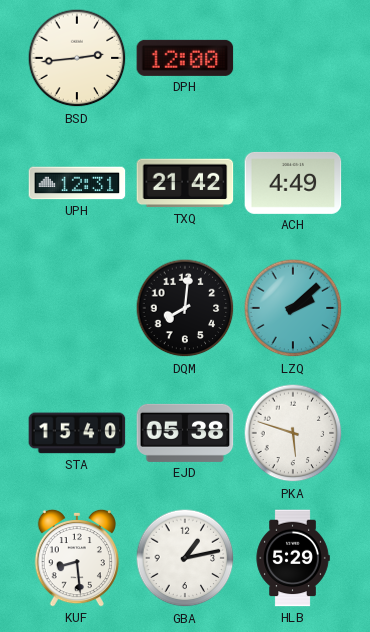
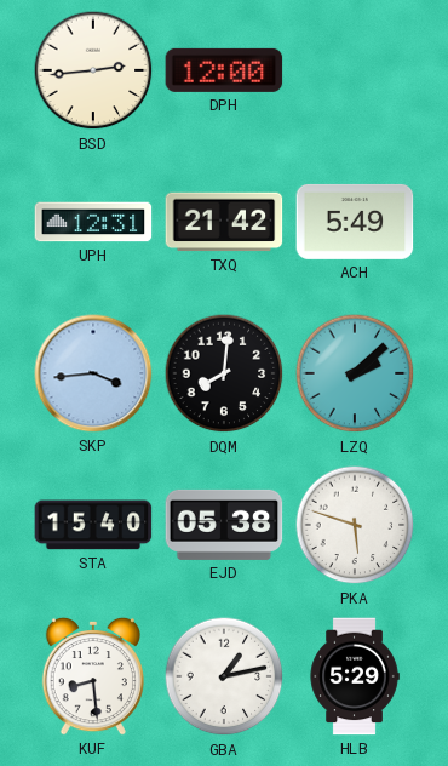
ACH: 4:49 -> 5:49
SKP: none -> 3:44
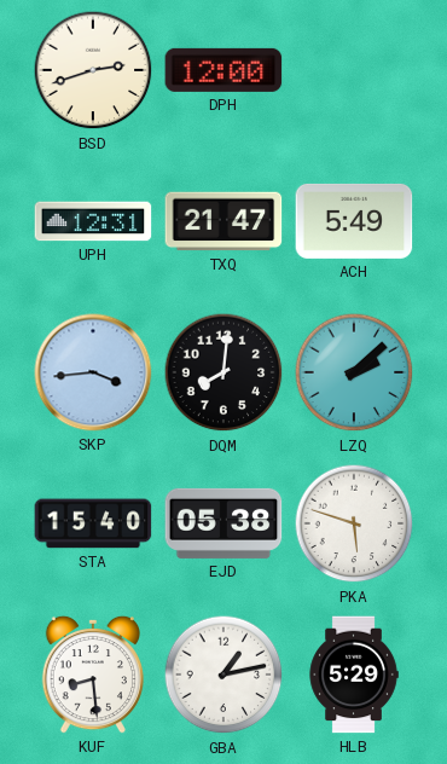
BSD: 2:44 -> 2:42
TXQ: 21:42 -> 21:47
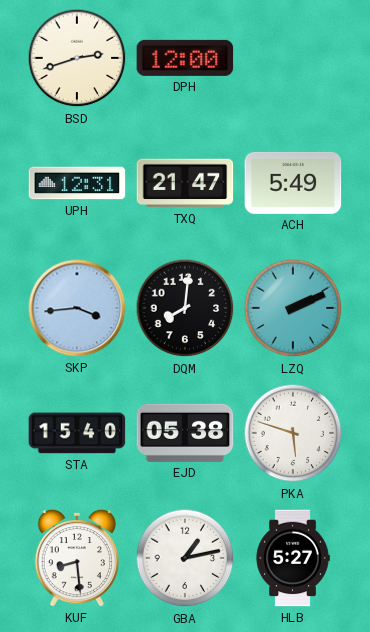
LZQ: 2:08 -> 2:11
HLB: 5:29 -> 5:27
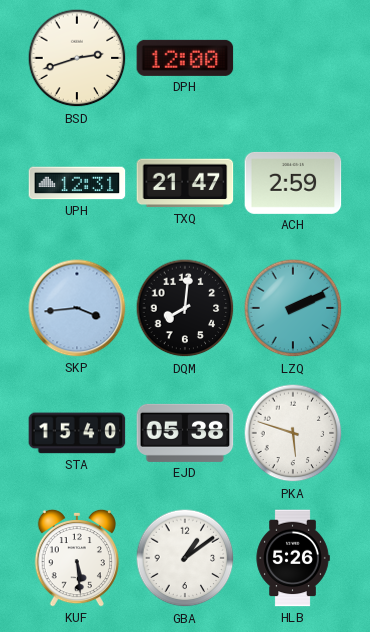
ACH: 5:49 -> 2:59
KUF: 8:29 -> 5:29
GBA: 1:13 -> 1:09
HLB: 5:27 -> 5:26
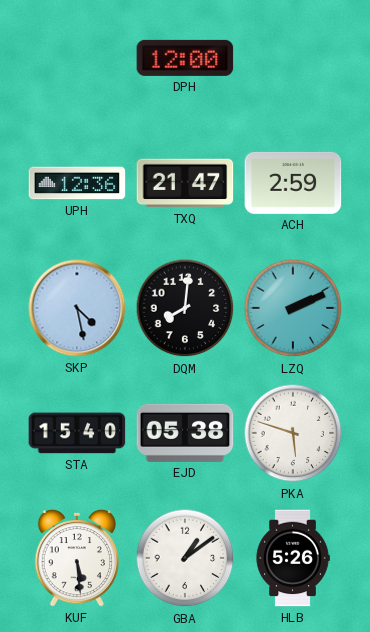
BSD: 2:42 -> none
UPH: 12:31 -> 12:36
SKP: 3:44 -> 4:28
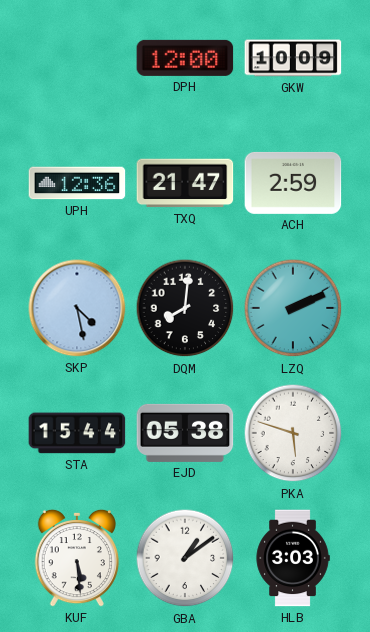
GKW: none -> 10:09
STA: 15:40 -> 15:44
HLB: 5:26 -> 3:03
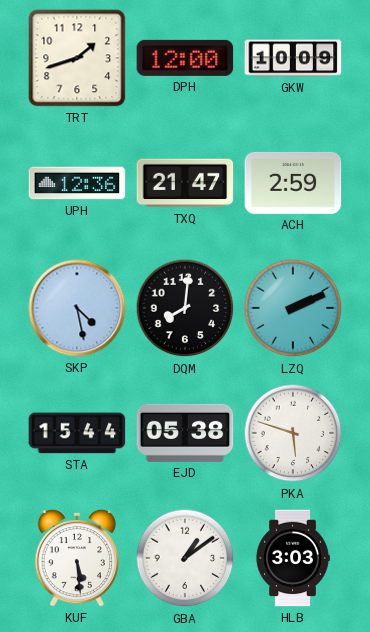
TRT: none -> 1:42
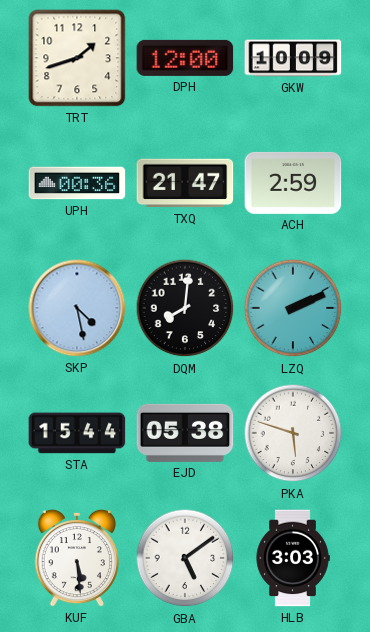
UPH: 12:36 -> 00:36
GBA: 1:09 -> 5:09
